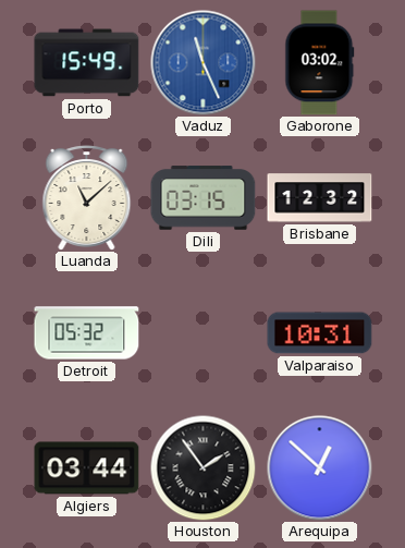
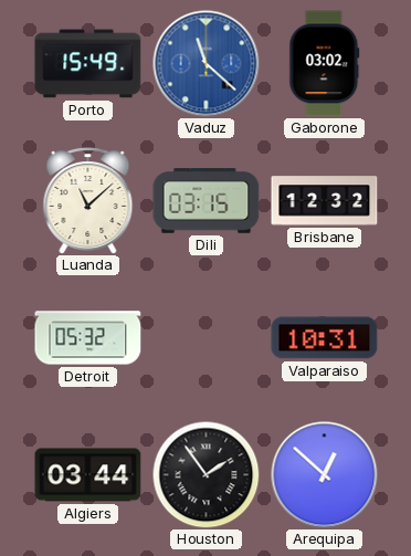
Vaduz: 11:26 -> 11:22
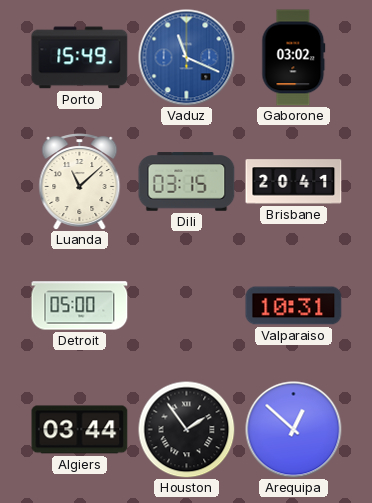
Vaduz: 11:22 -> 11:19
Brisbane: 12:32 -> 20:41
Detroit: 05:32 -> 05:00
